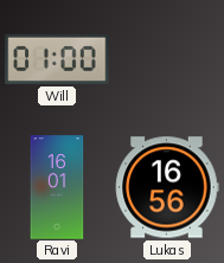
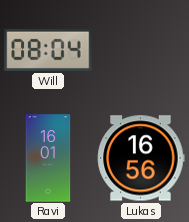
Will: 01:00 -> 08:04
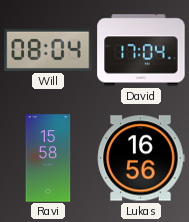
David: none -> 17:04
Ravi: 16:01 -> 15:58
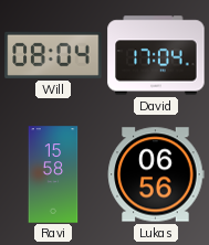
Lukas: 16:56 -> 06:56
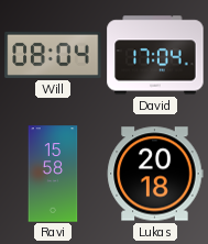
Lukas: 06:56 -> 20:18
